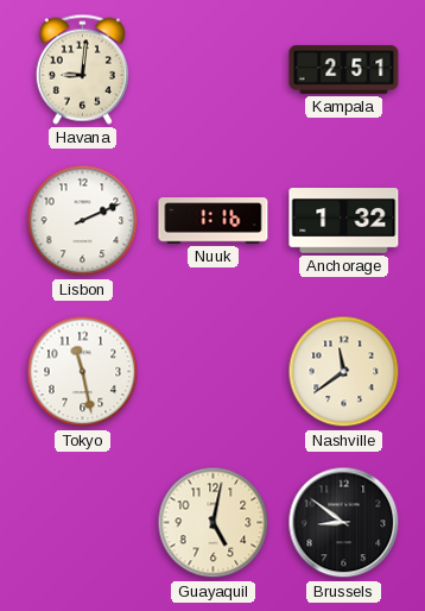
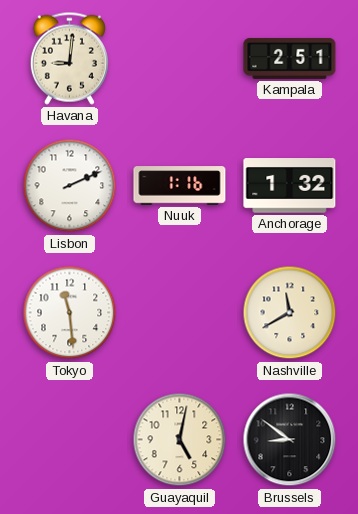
Tokyo: 11:28 -> 11:29
Nashville: 11:39 -> 11:40
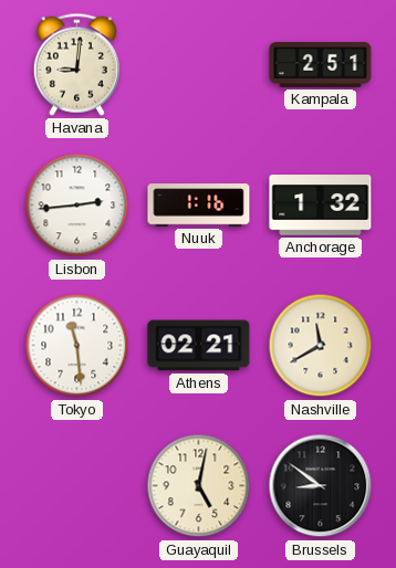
Lisbon: 2:11 -> 2:44
Athens: none -> 02:21
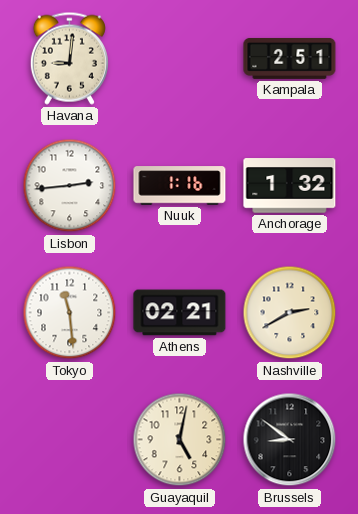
Nashville: 11:40 -> 2:40
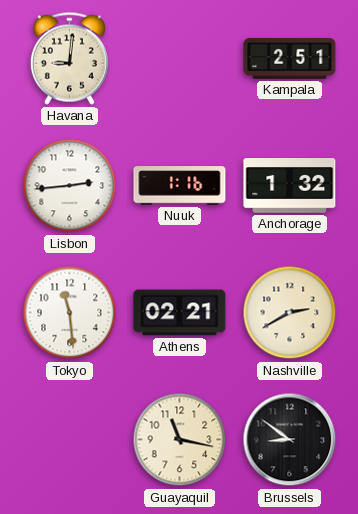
Guayaquil: 5:02 -> 11:17
